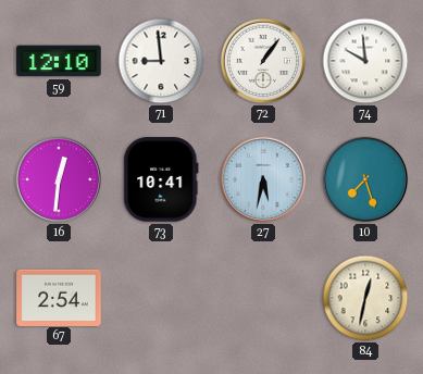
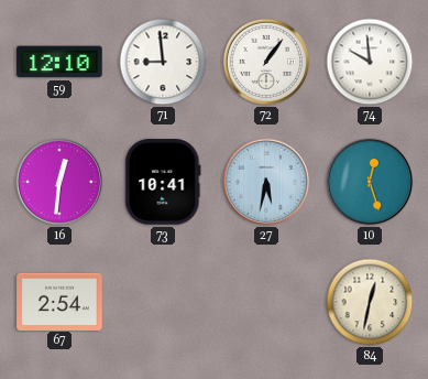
10: 7:27 -> 12:27
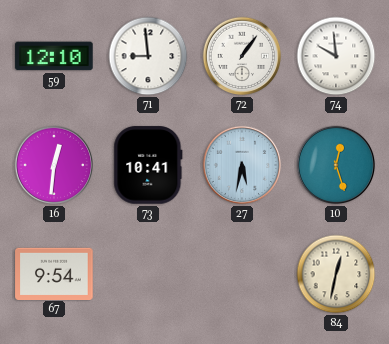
67: 2:54 -> 9:54
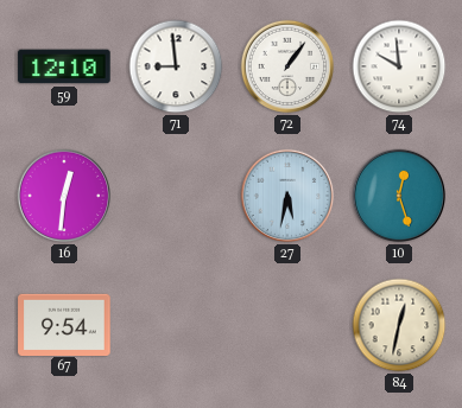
73: 10:41 -> none
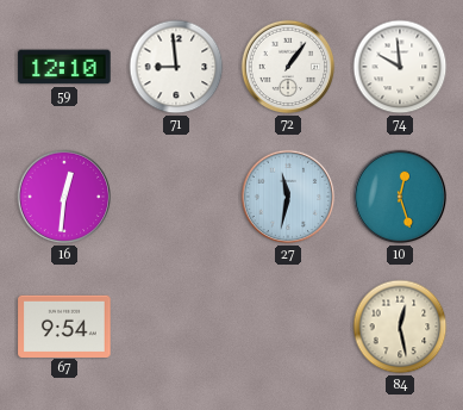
27: 5:32 -> 11:32
84: 12:32 -> 12:28
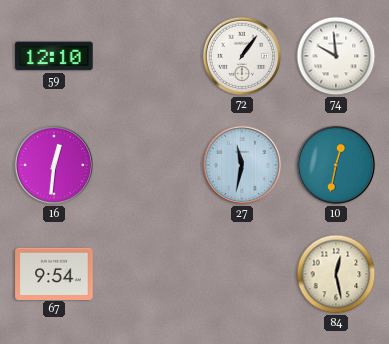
71: 8:59 -> none
10: 12:27 -> 12:32
